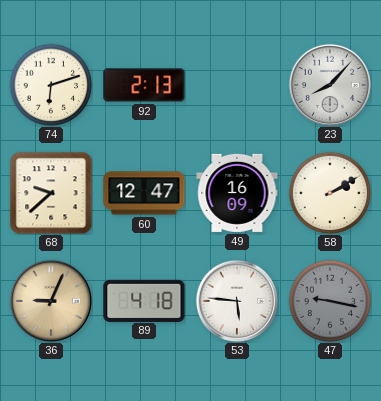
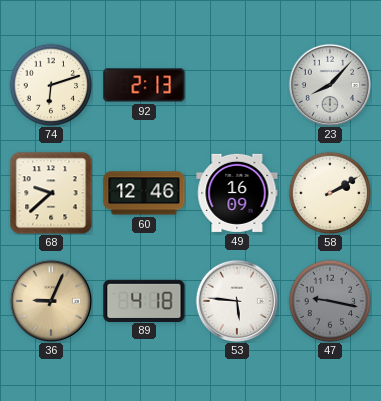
60: 12:47 -> 12:46
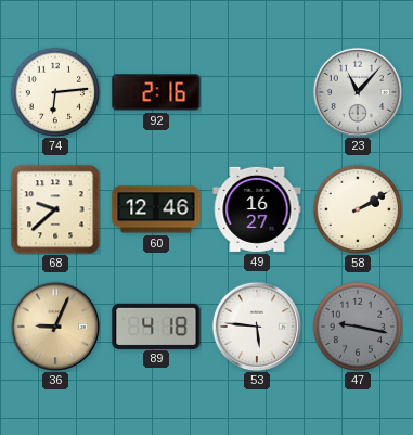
74: 6:12 -> 6:14
92: 2:13 -> 2:16
23: 8:07 -> 11:07
49: 16:09 -> 16:27
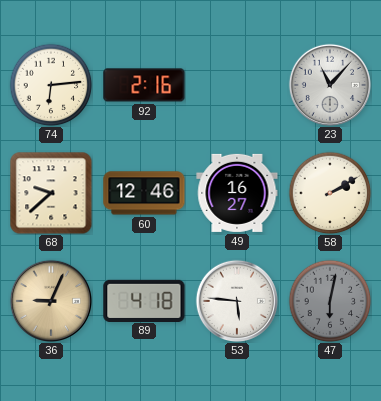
47: 9:17 -> 6:02
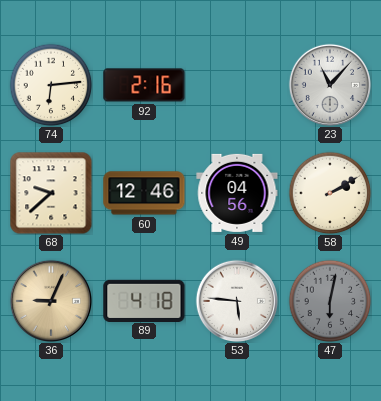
49: 16:27 -> 04:56
